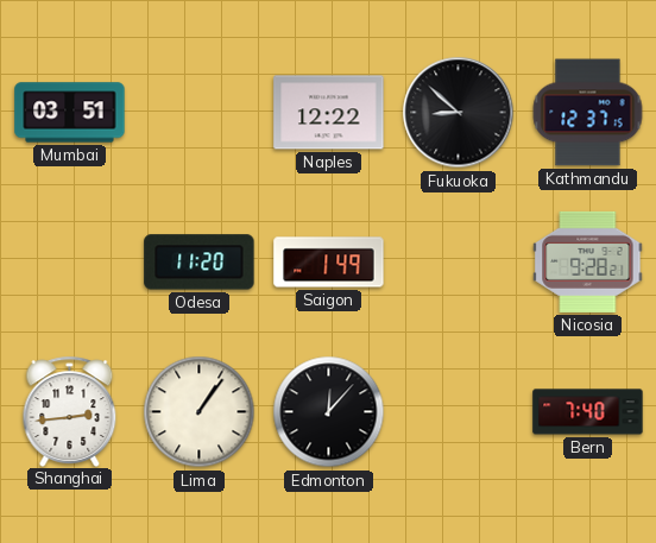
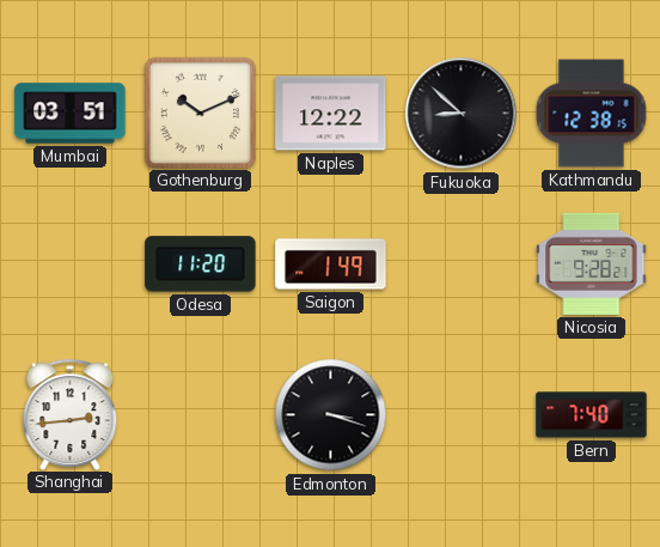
Gothenburg: none -> 10:11
Kathmandu: 12:37 -> 12:38
Lima: 1:06 -> none
Edmonton: 12:07 -> 3:18
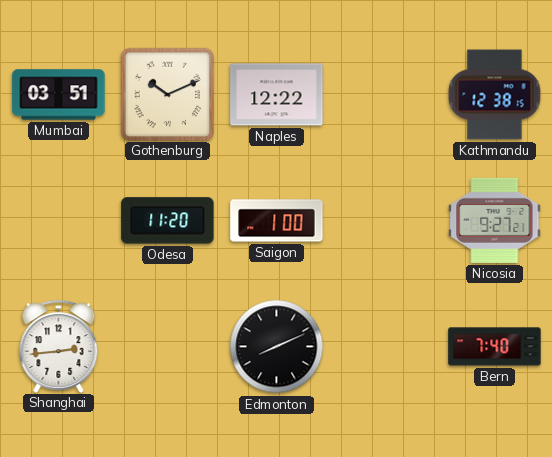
Fukuoka: 8:52 -> none
Saigon: 1:49 -> 1:00
Nicosia: 9:28 -> 9:27
Edmonton: 3:18 -> 8:11
